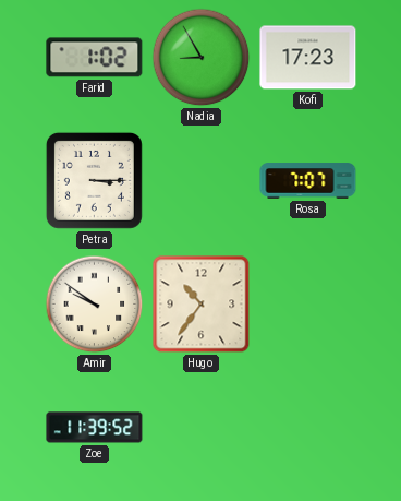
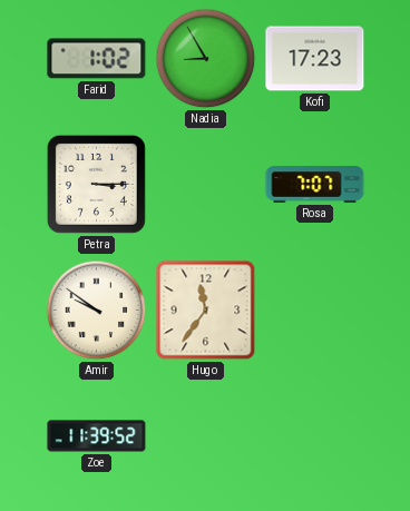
Hugo: 10:36 -> 11:36
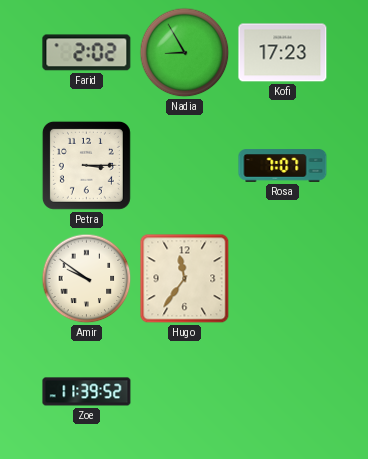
Farid: 1:02 -> 2:02
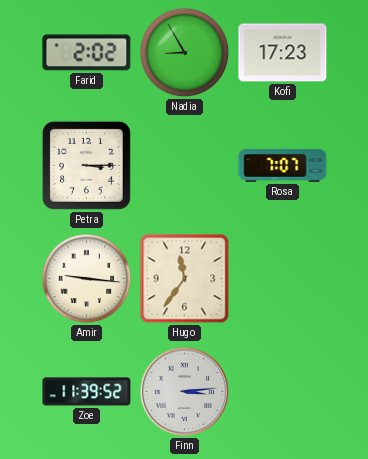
Amir: 9:51 -> 9:16
Finn: none -> 3:14
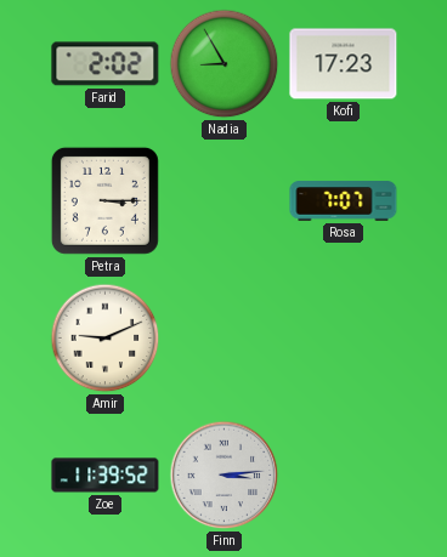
Amir: 9:16 -> 9:11
Hugo: 11:36 -> none
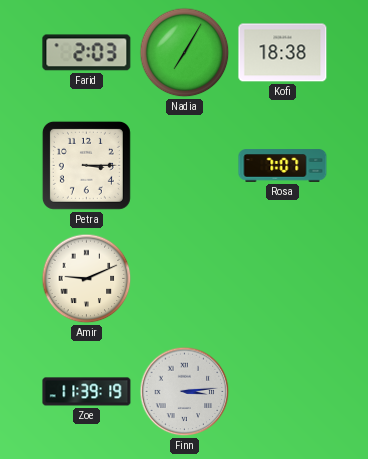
Farid: 2:02 -> 2:03
Nadia: 8:55 -> 7:05
Kofi: 17:23 -> 18:38
Zoe: 11:39:52 -> 11:39:19
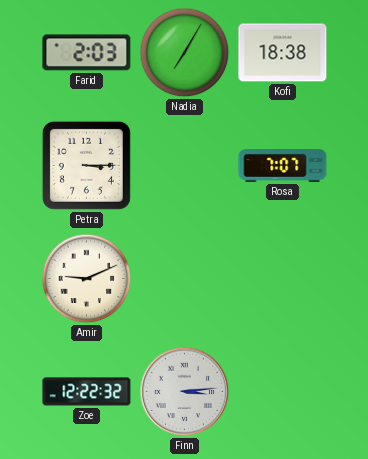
Zoe: 11:39 -> 12:22
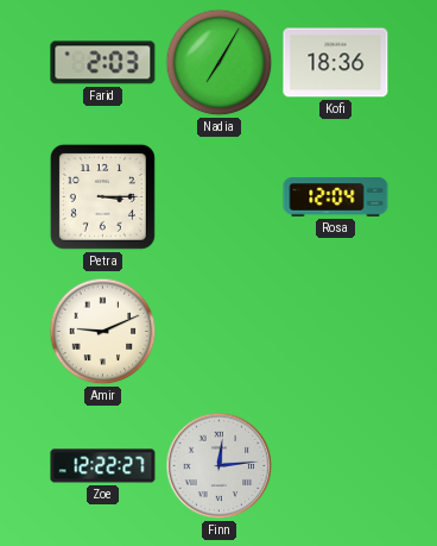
Kofi: 18:38 -> 18:36
Rosa: 7:07 -> 12:04
Zoe: 12:22:32 -> 12:22:27
Finn: 3:14 -> 12:14
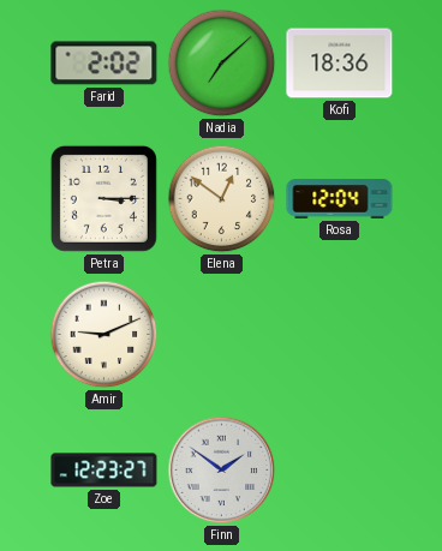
Farid: 2:03 -> 2:02
Nadia: 7:05 -> 7:08
Elena: none -> 12:51
Zoe: 12:22 -> 12:23
Finn: 12:14 -> 1:51
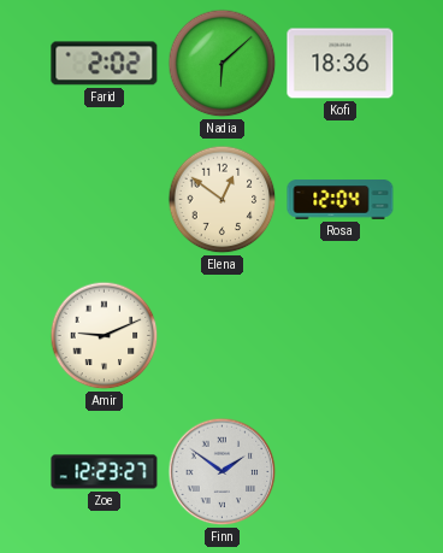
Nadia: 7:08 -> 6:08
Petra: 3:15 -> none
